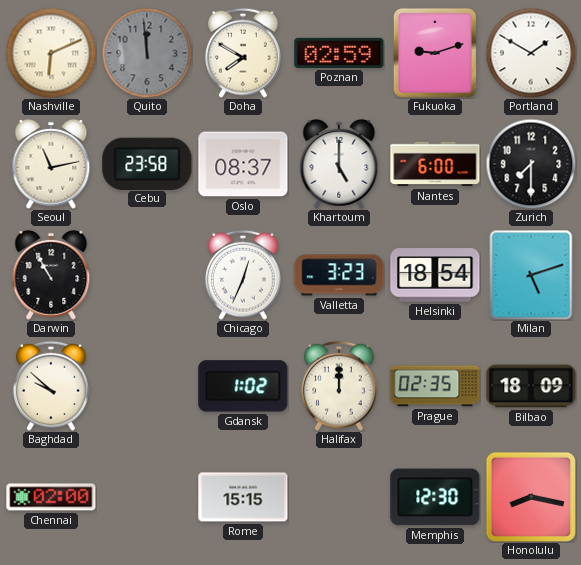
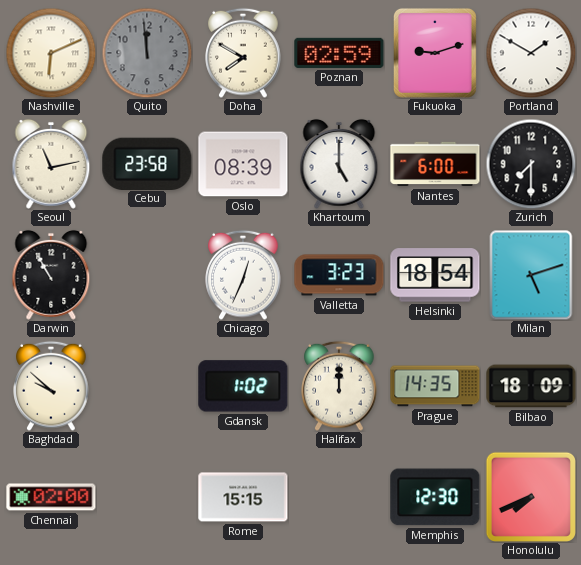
Oslo: 08:37 -> 08:39
Prague: 02:35 -> 14:35
Honolulu: 8:17 -> 7:41
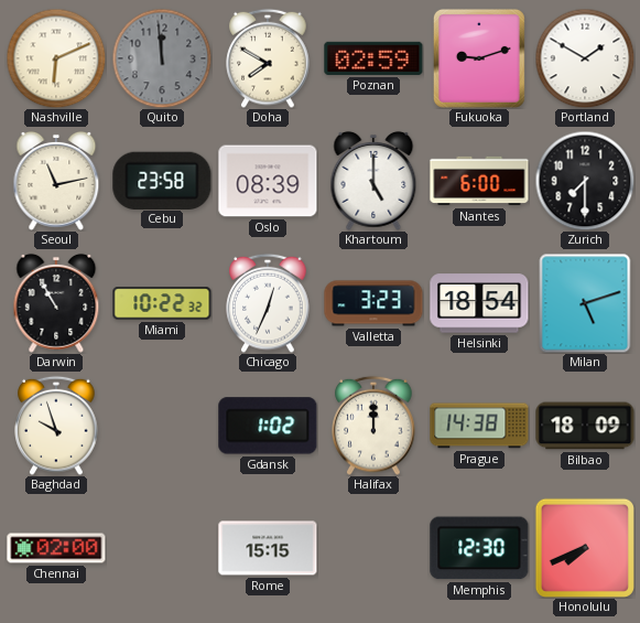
Miami: none -> 10:22
Baghdad: 9:52 -> 9:57
Prague: 14:35 -> 14:38
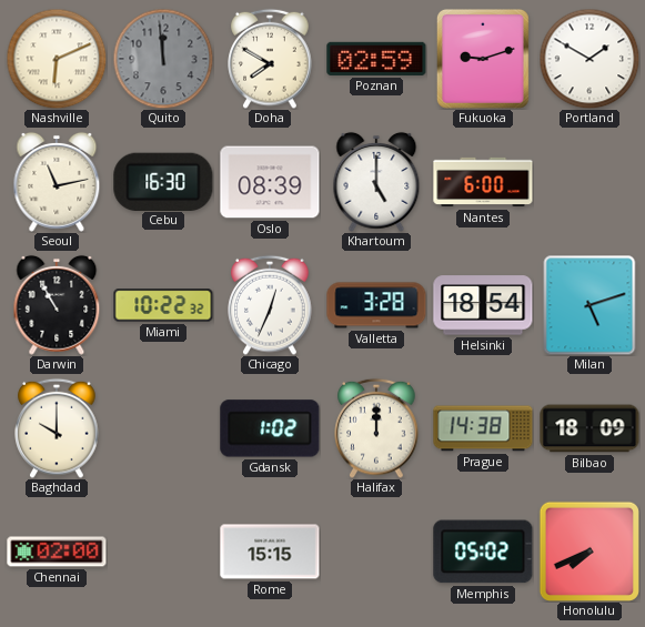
Cebu: 23:58 -> 16:30
Zurich: 7:30 -> none
Valletta: 3:23 -> 3:28
Baghdad: 9:57 -> 10:00
Memphis: 12:30 -> 05:02
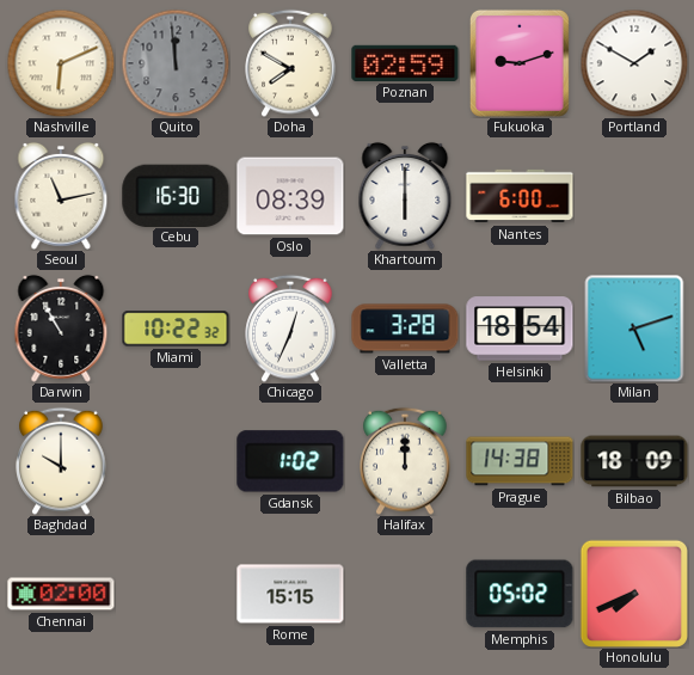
Khartoum: 5:00 -> 6:00
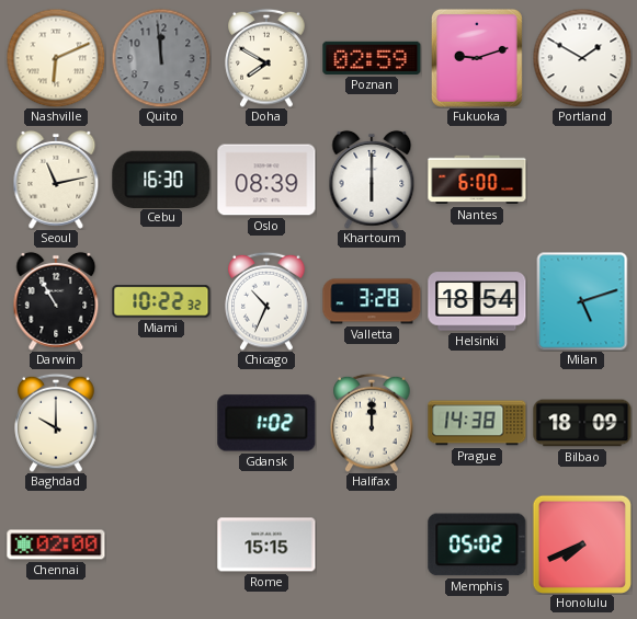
Chicago: 12:34 -> 10:34
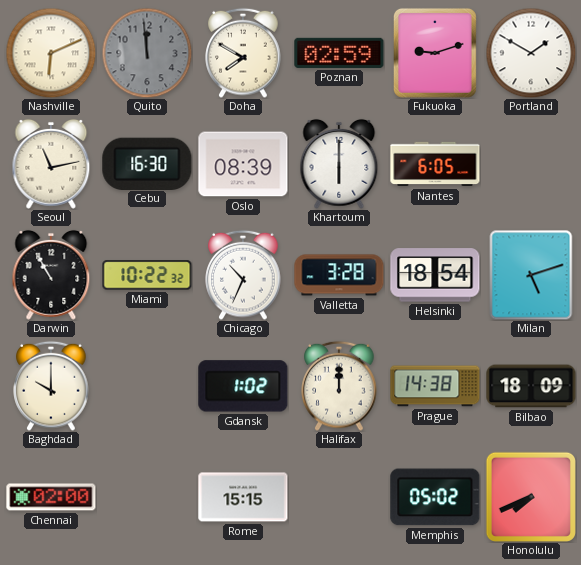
Nantes: 6:00 -> 6:05
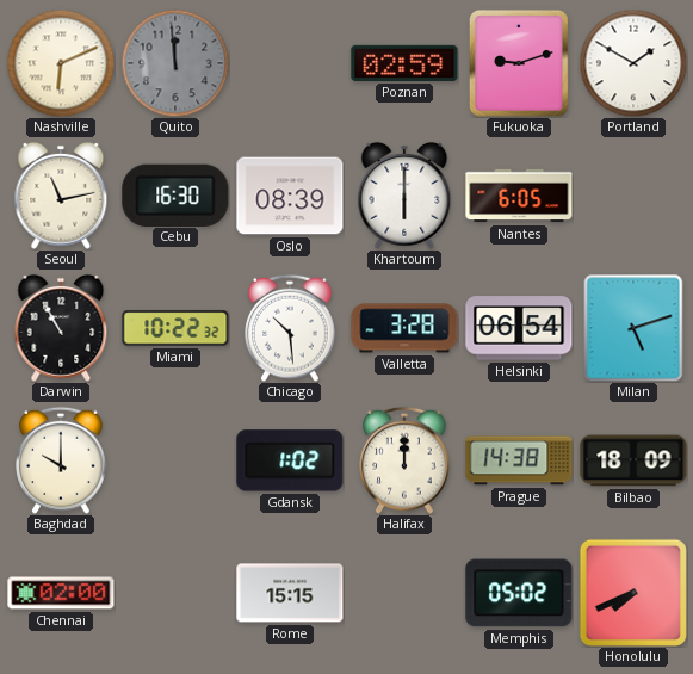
Doha: 7:50 -> none
Chicago: 10:34 -> 10:29
Helsinki: 18:54 -> 06:54
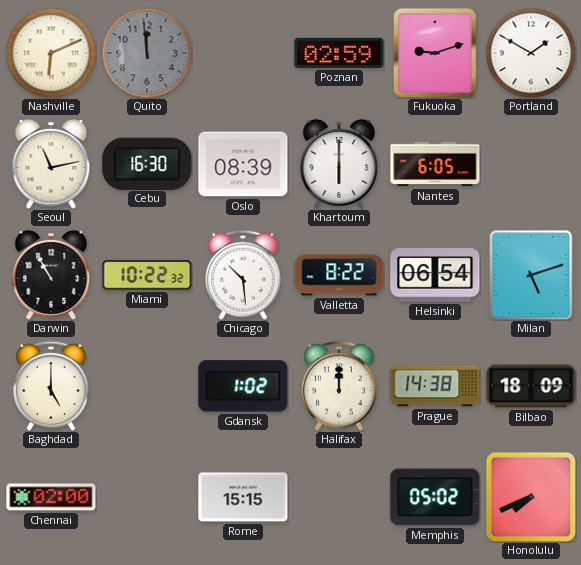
Valletta: 3:28 -> 8:22
Baghdad: 10:00 -> 5:00
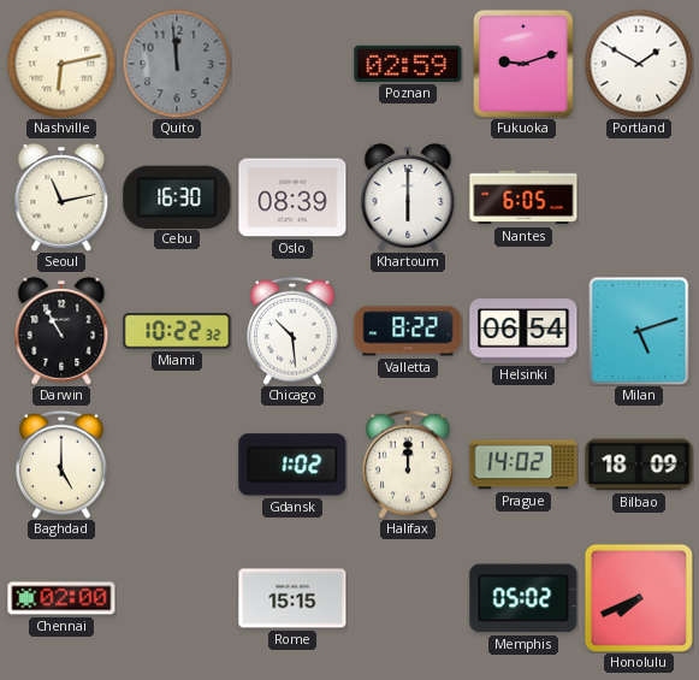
Nashville: 6:11 -> 6:13
Prague: 14:38 -> 14:02
